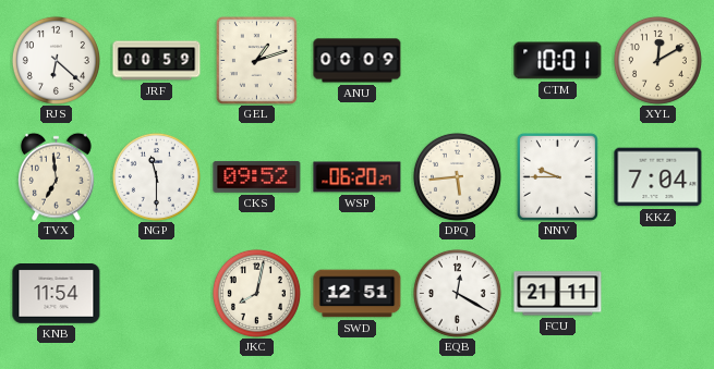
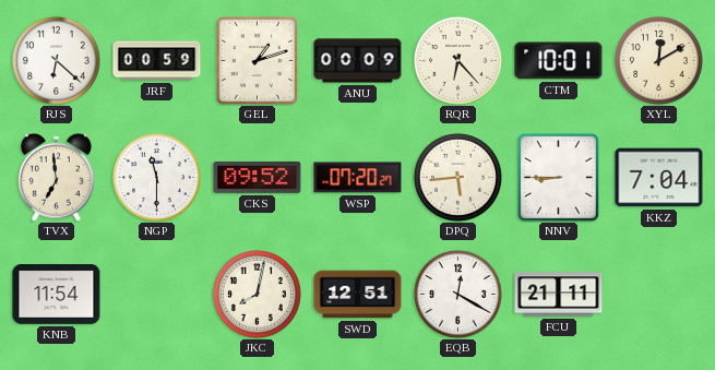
RQR: none -> 6:23
WSP: 06:20 -> 07:20
NNV: 9:45 -> 8:45
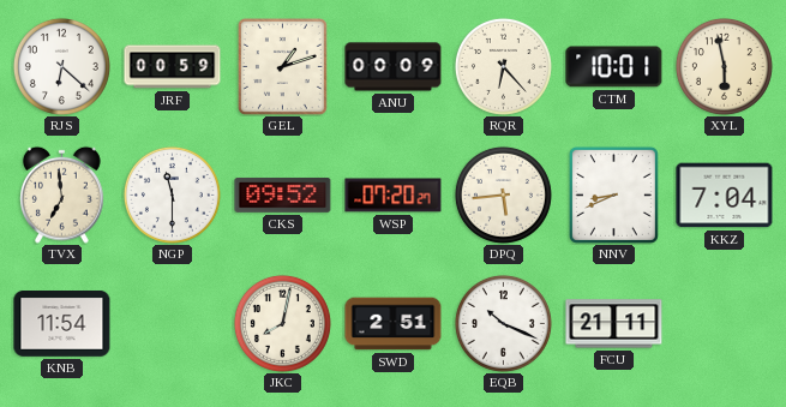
XYL: 12:10 -> 5:58
NNV: 8:45 -> 8:41
SWD: 12:51 -> 2:51
EQB: 12:20 -> 10:19
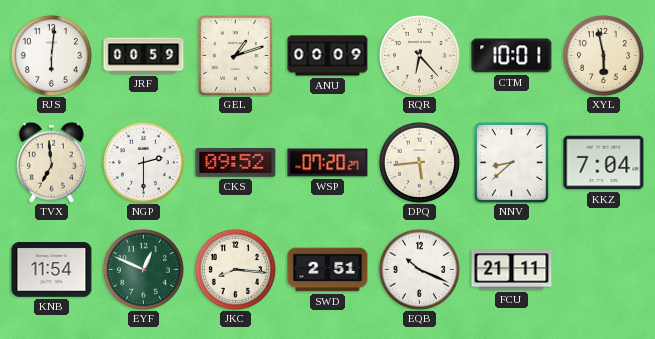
RJS: 6:22 -> 6:01
NGP: 11:30 -> 2:30
NNV: 8:41 -> 8:38
EYF: none -> 12:49
JKC: 8:02 -> 8:16
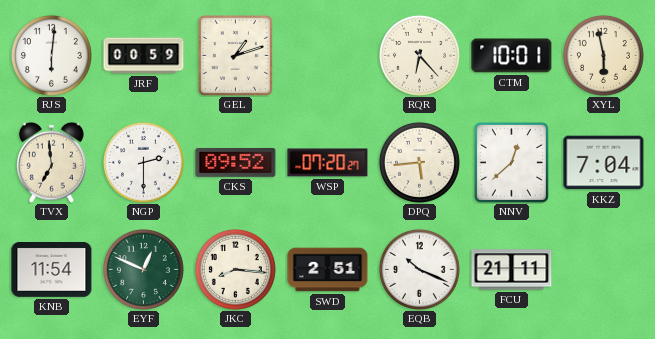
ANU: 00:09 -> none
NNV: 8:38 -> 12:38
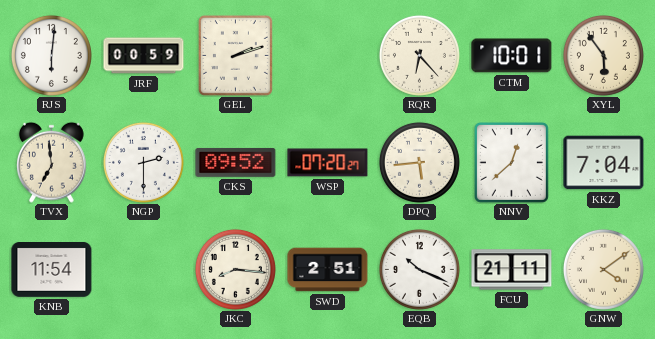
GEL: 1:12 -> 2:12
XYL: 5:58 -> 5:54
EYF: 12:49 -> none
GNW: none -> 4:09
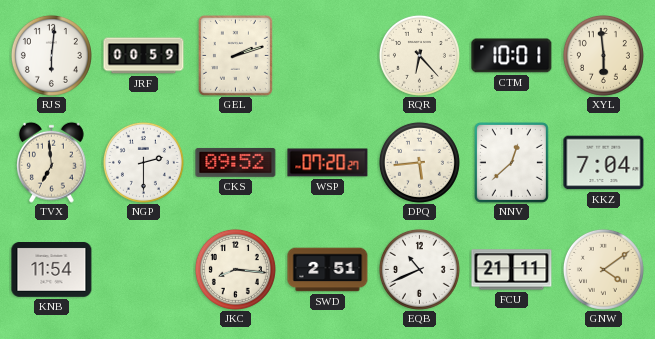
XYL: 5:54 -> 5:59
EQB: 10:19 -> 10:41
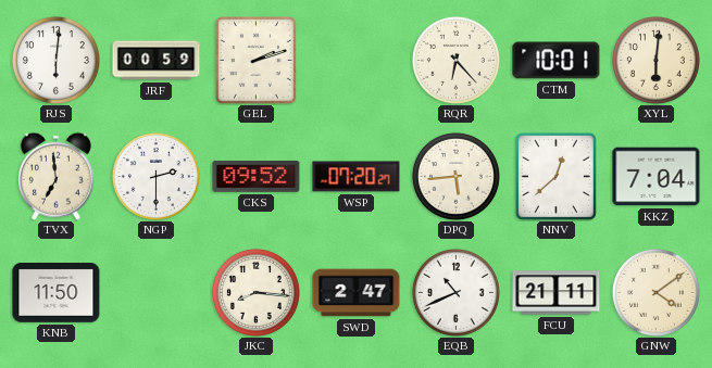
XYL: 5:59 -> 6:01
KNB: 11:54 -> 11:50
SWD: 2:51 -> 2:47
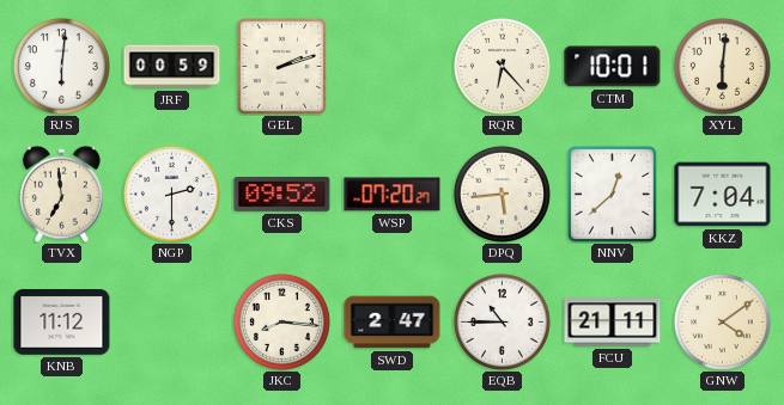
KNB: 11:50 -> 11:12
EQB: 10:41 -> 10:45
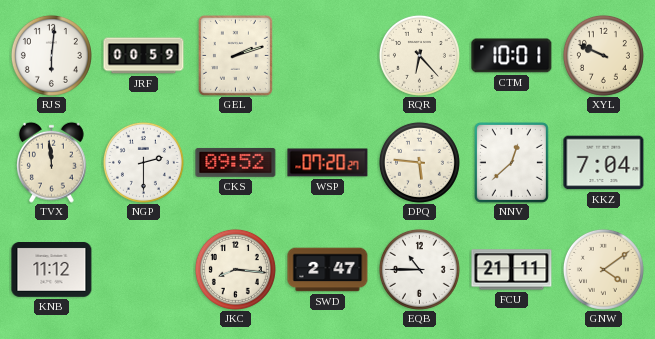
XYL: 6:01 -> 9:49
TVX: 6:59 -> 11:59
DPQ: 5:44 -> 5:46
